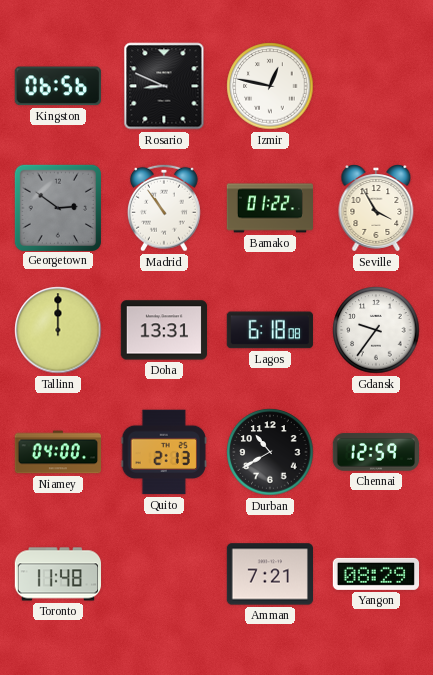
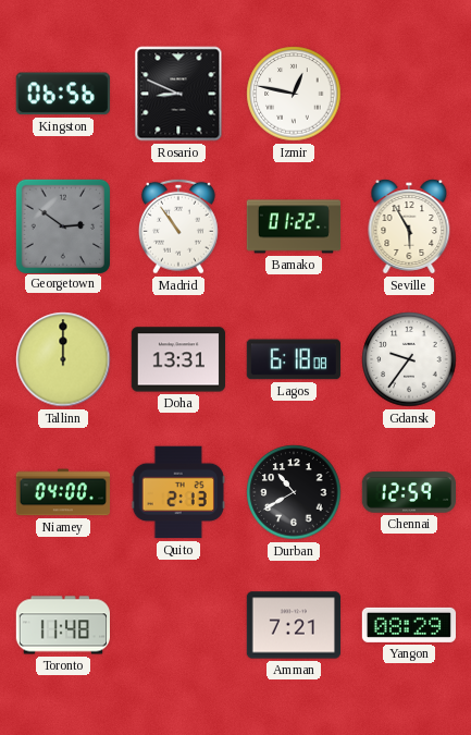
Seville: 3:55 -> 5:55
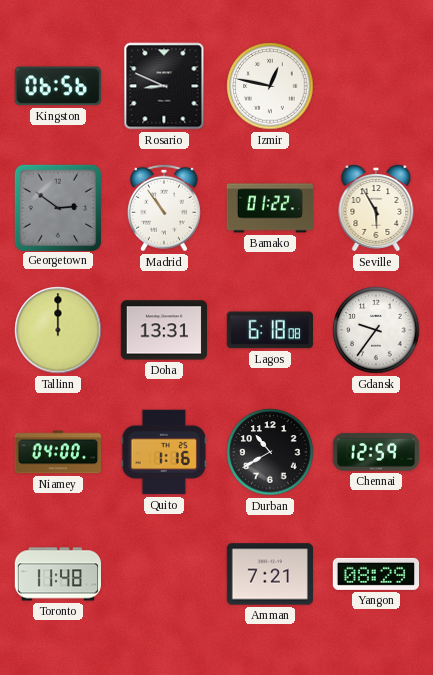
Quito: 2:13 -> 1:16
